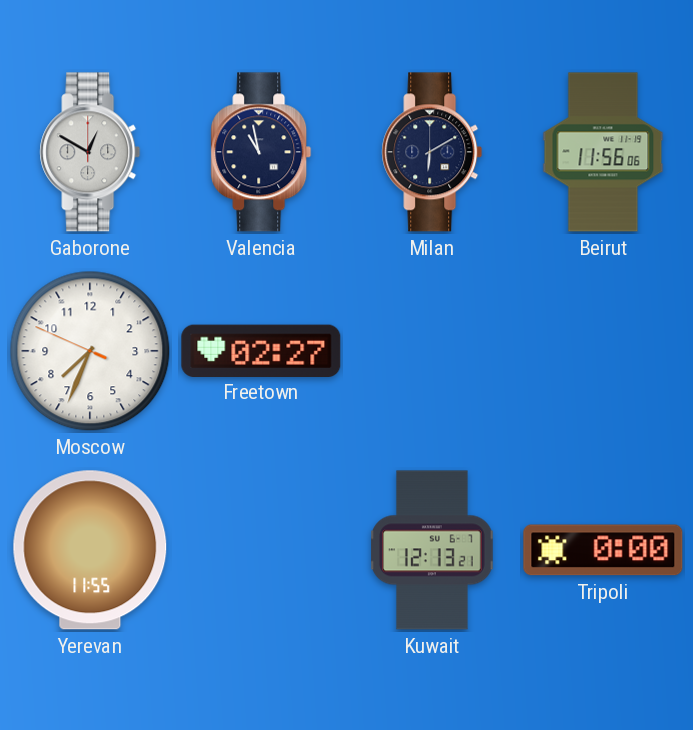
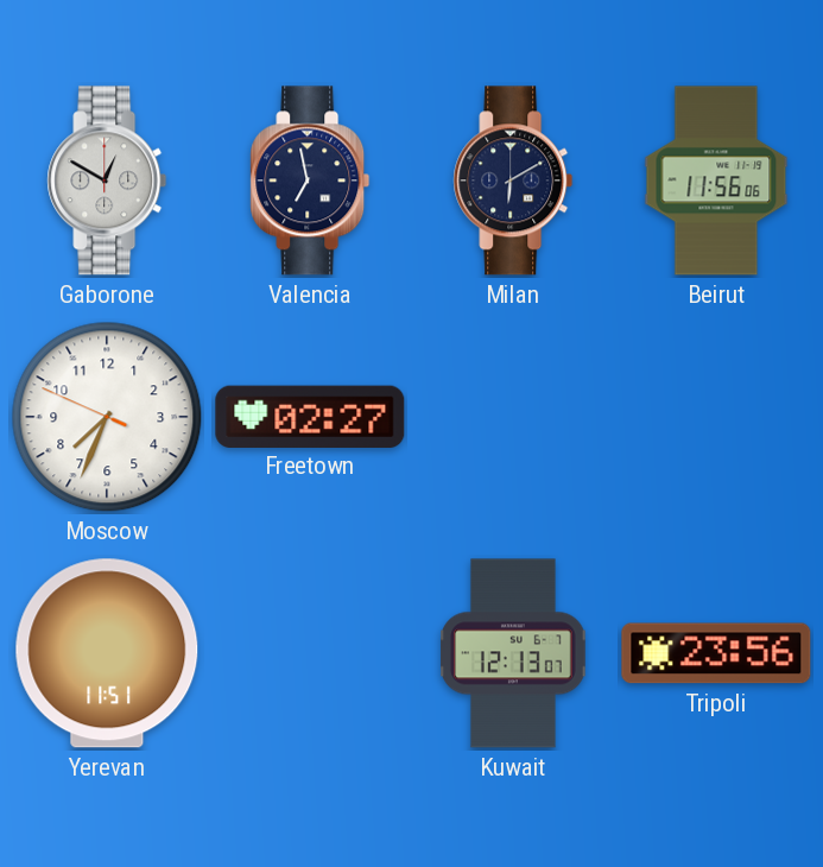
Valencia: 10:58 -> 6:58
Yerevan: 11:55 -> 11:51
Kuwait: 12:13:21 -> 12:13:07
Tripoli: 0:00 -> 23:56
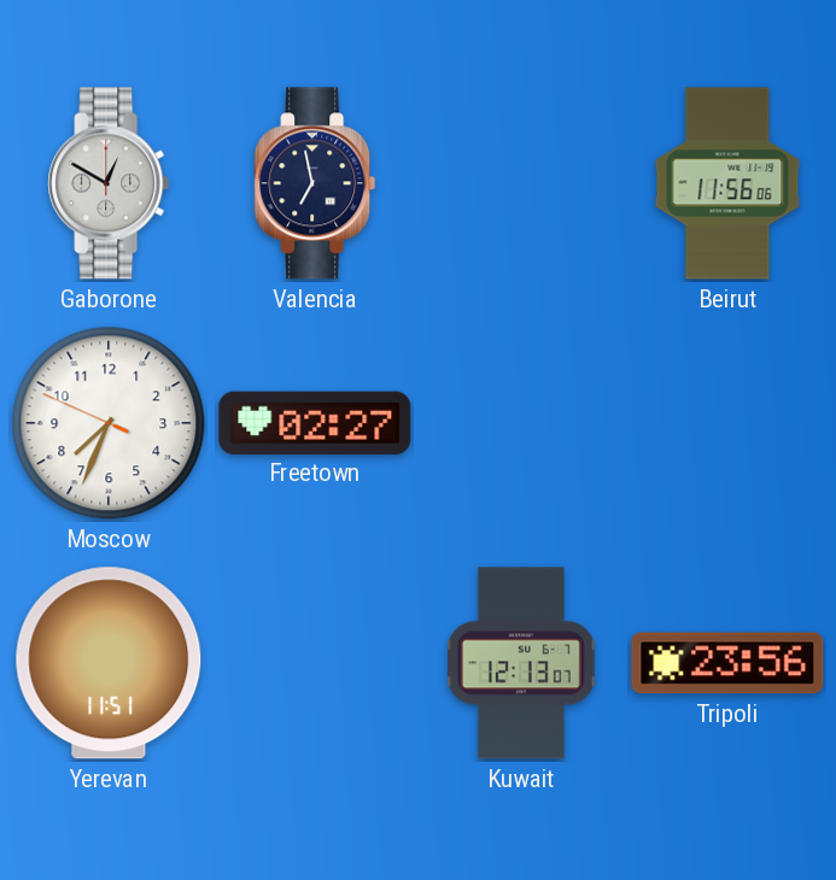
Milan: 6:10 -> none
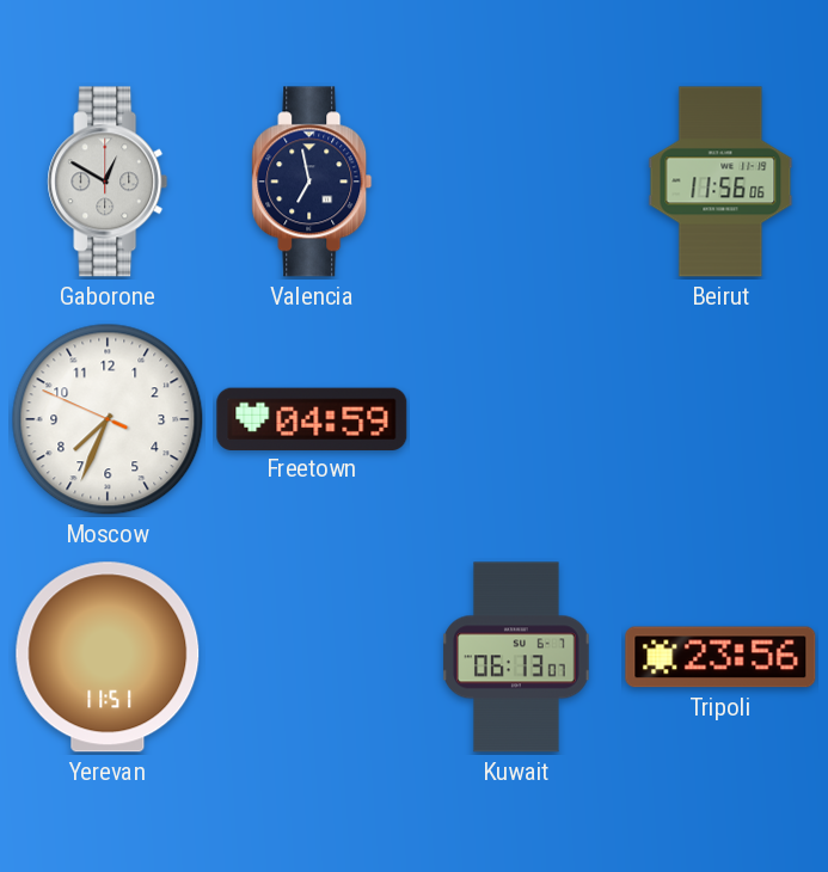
Freetown: 02:27 -> 04:59
Kuwait: 12:13 -> 06:13
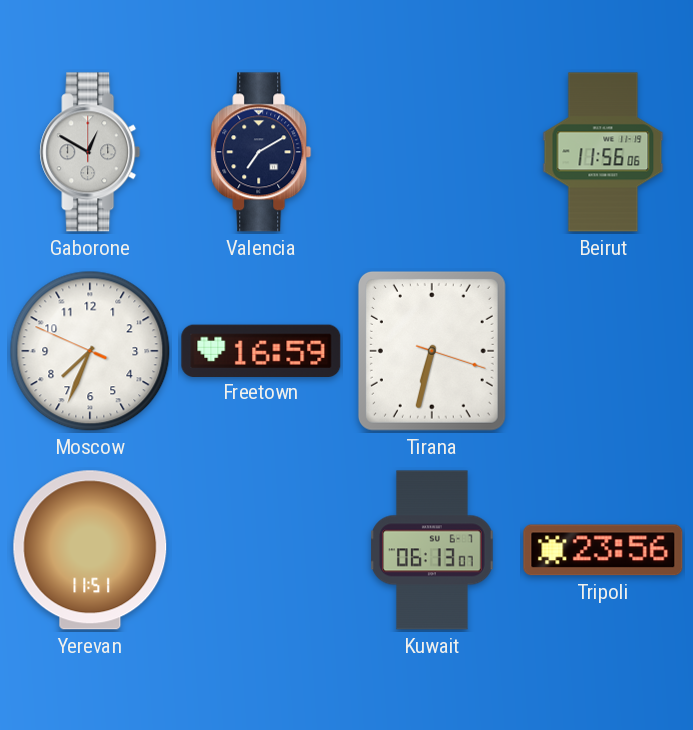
Valencia: 6:58 -> 7:10
Freetown: 04:59 -> 16:59
Tirana: none -> 6:32
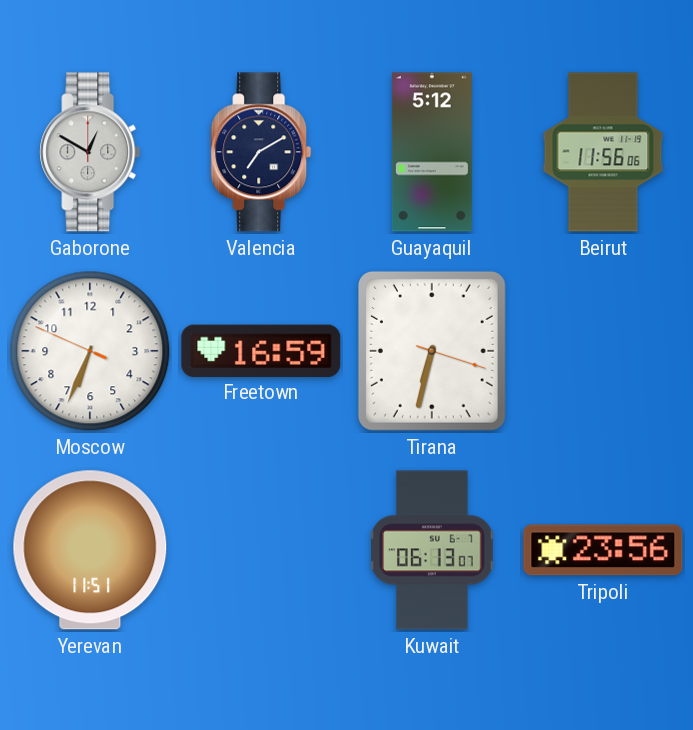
Guayaquil: none -> 5:12
Moscow: 7:33 -> 6:33
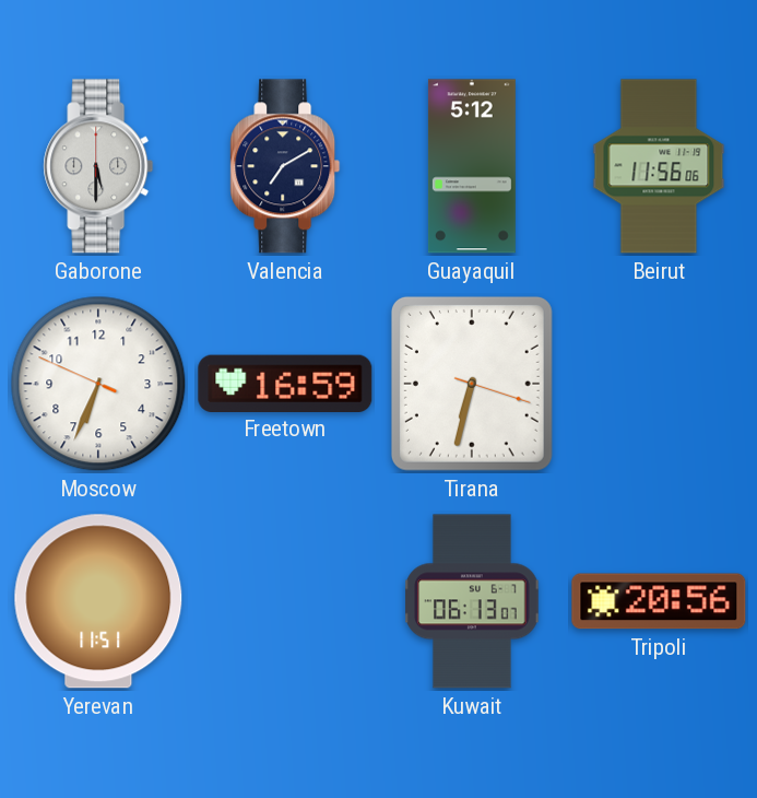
Gaborone: 12:50 -> 5:30
Tripoli: 23:56 -> 20:56
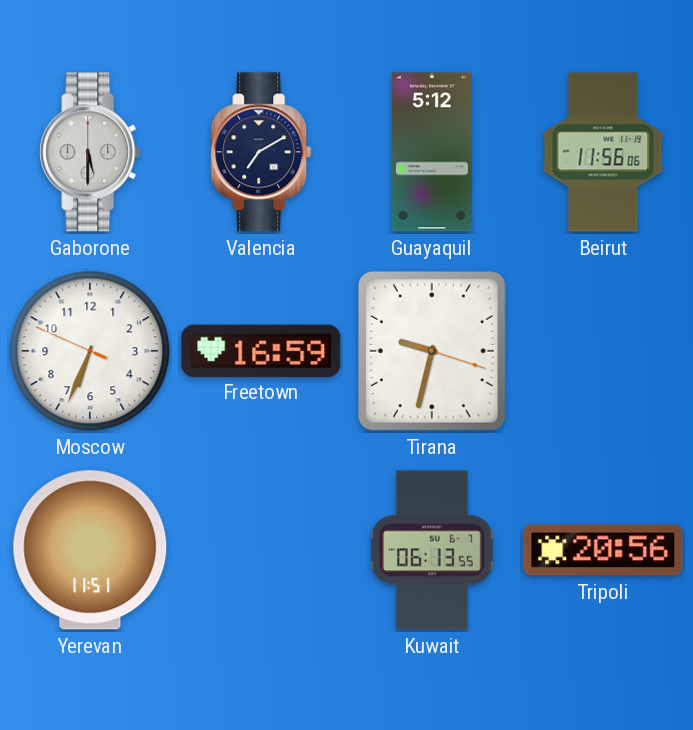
Tirana: 6:32 -> 9:32
Kuwait: 06:13:07 -> 06:13:55
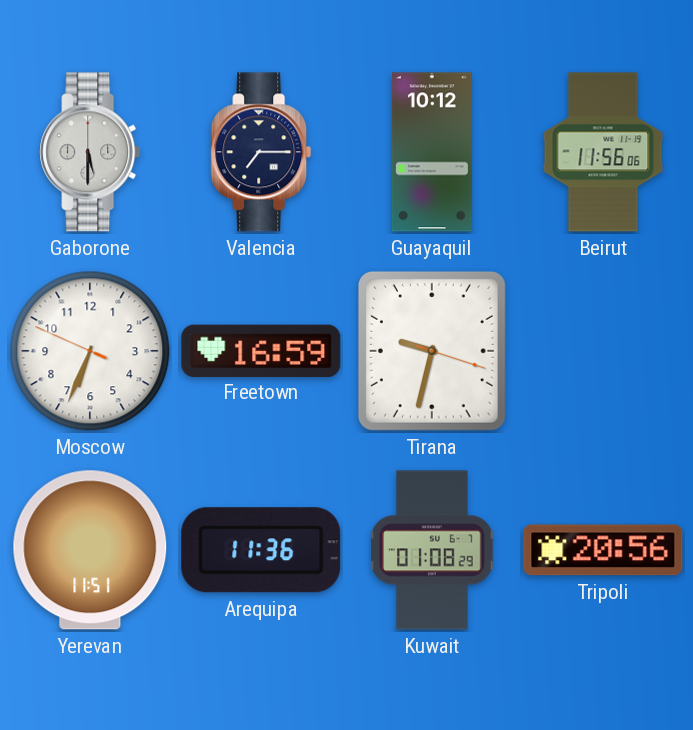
Valencia: 7:10 -> 7:15
Guayaquil: 5:12 -> 10:12
Arequipa: none -> 11:36
Kuwait: 06:13 -> 01:08
